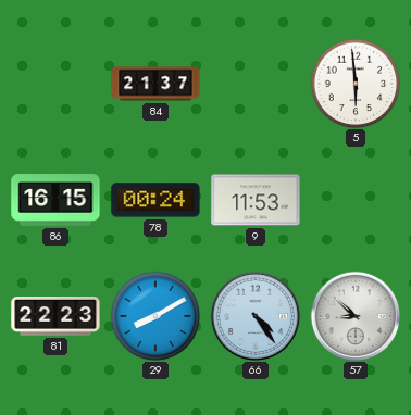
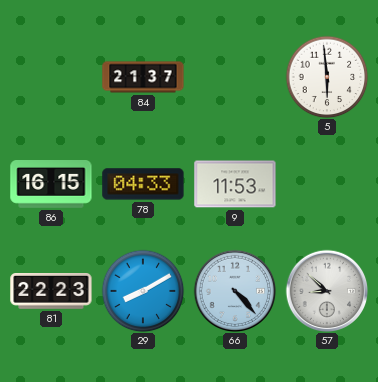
78: 00:24 -> 04:33
66: 4:24 -> 4:23
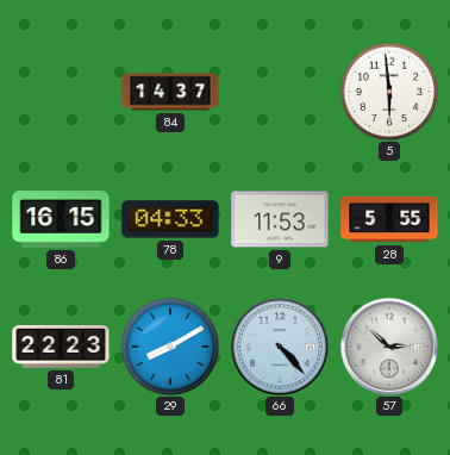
84: 21:37 -> 14:37
28: none -> 5:55
57: 8:52 -> 2:52
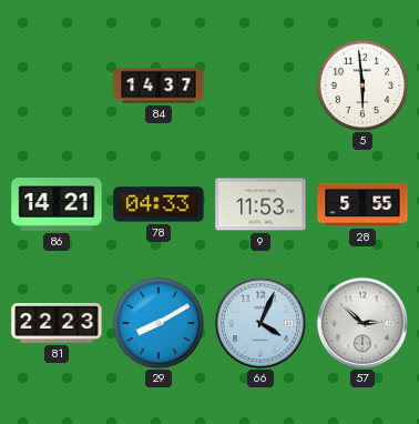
86: 16:15 -> 14:21
66: 4:23 -> 4:04
